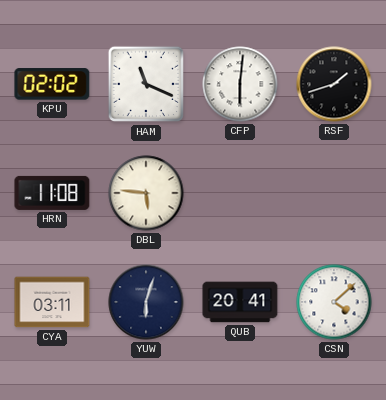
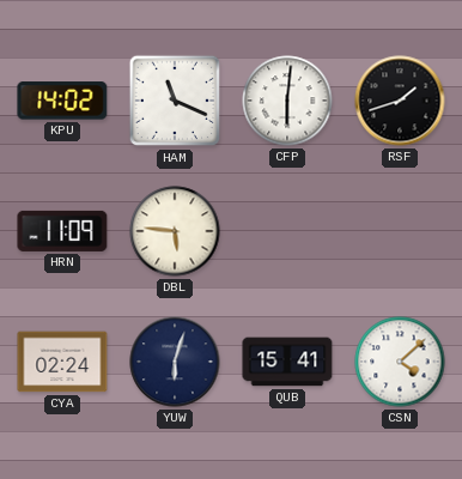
KPU: 02:02 -> 14:02
HRN: 11:08 -> 11:09
CYA: 03:11 -> 02:24
QUB: 20:41 -> 15:41
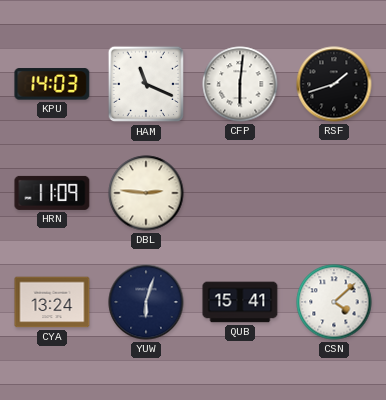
KPU: 14:02 -> 14:03
DBL: 5:46 -> 2:46
CYA: 02:24 -> 13:24
